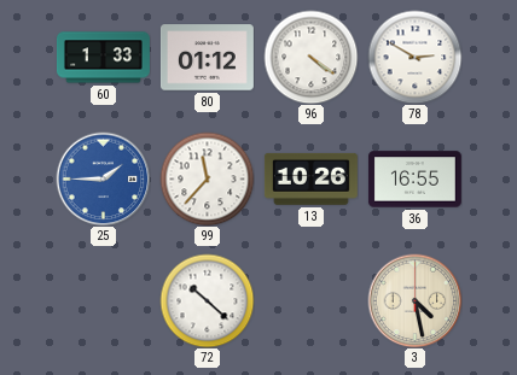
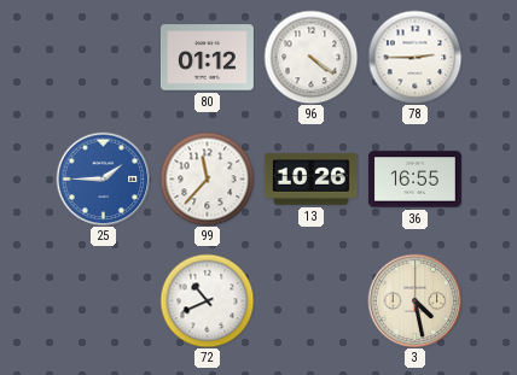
60: 1:33 -> none
78: 2:50 -> 2:45
72: 10:22 -> 10:41
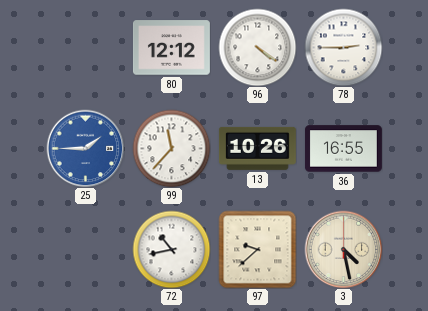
80: 01:12 -> 12:12
72: 10:41 -> 10:43
97: none -> 9:38
